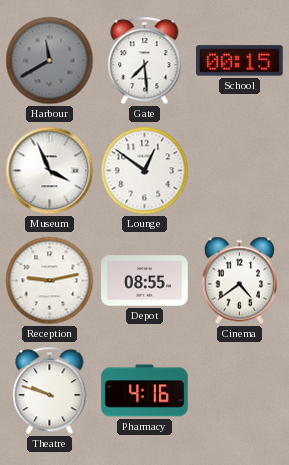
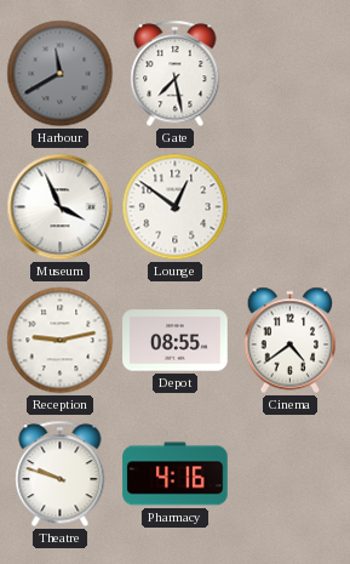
Gate: 7:29 -> 7:28
School: 00:15 -> none
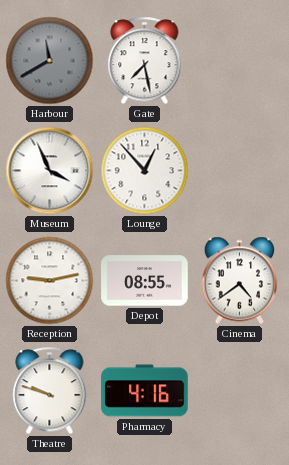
Lounge: 12:51 -> 12:53
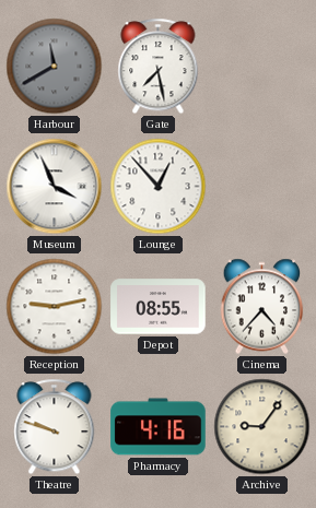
Cinema: 4:39 -> 4:37
Archive: none -> 9:06
